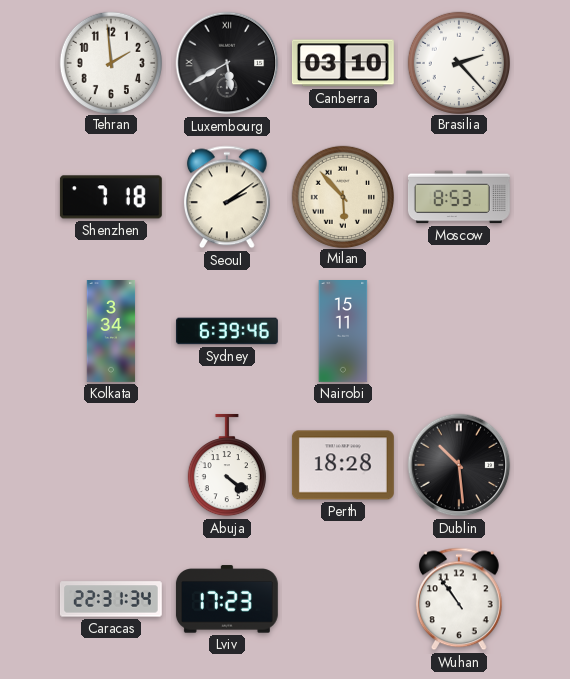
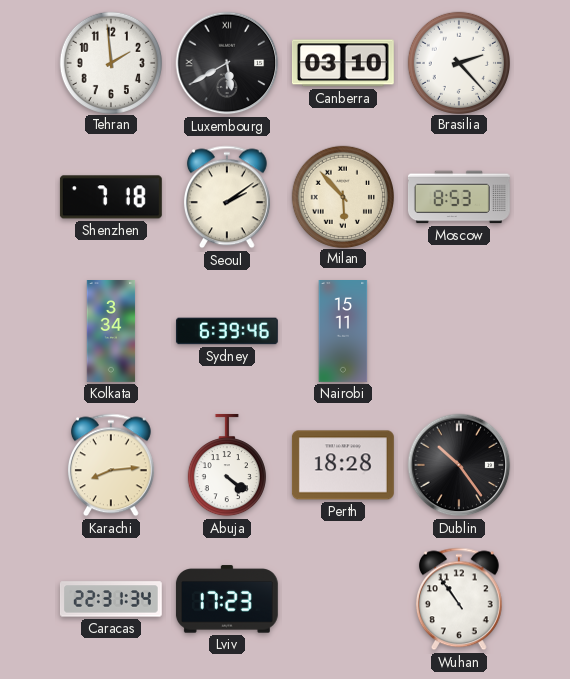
Karachi: none -> 8:14
Dublin: 10:29 -> 10:24
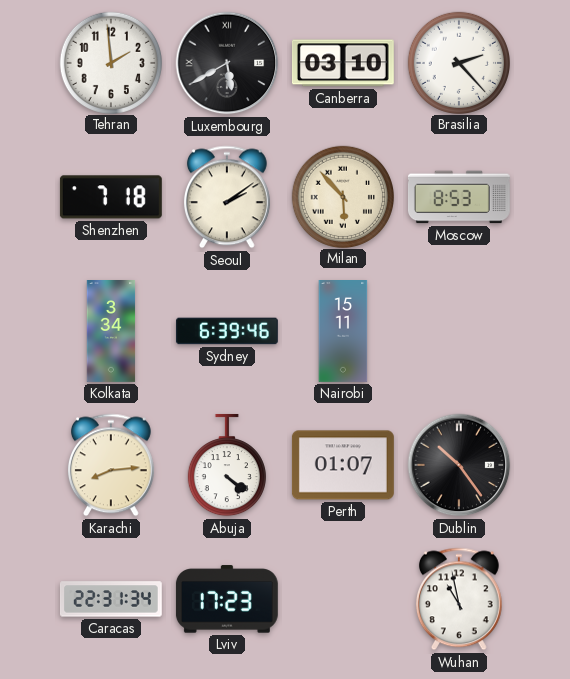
Perth: 18:28 -> 01:07
Wuhan: 10:54 -> 10:58
